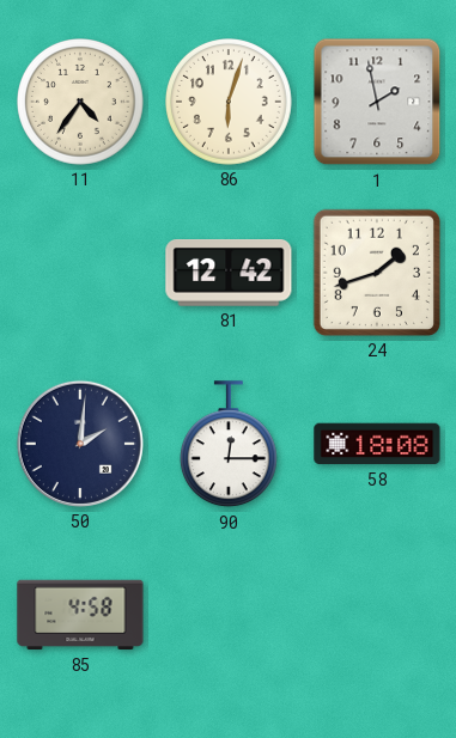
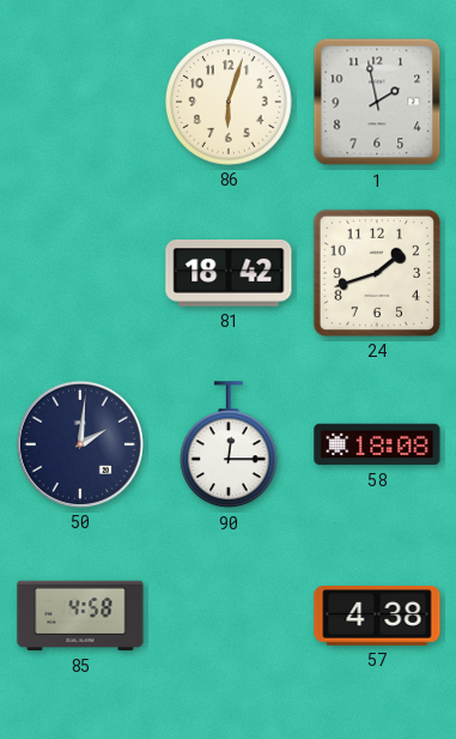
11: 4:36 -> none
81: 12:42 -> 18:42
57: none -> 4:38
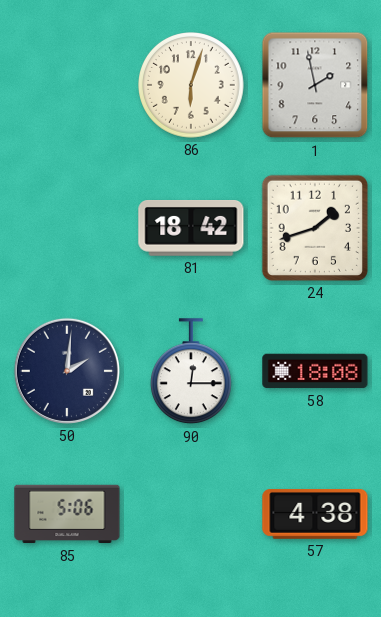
85: 4:58 -> 5:06
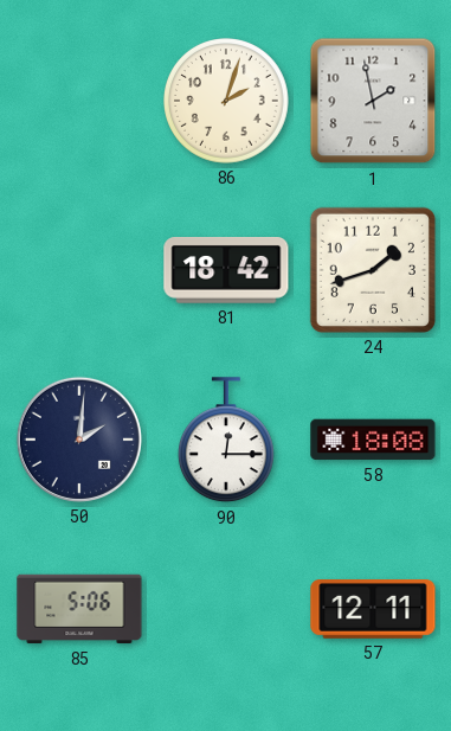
86: 6:03 -> 2:03
57: 4:38 -> 12:11
